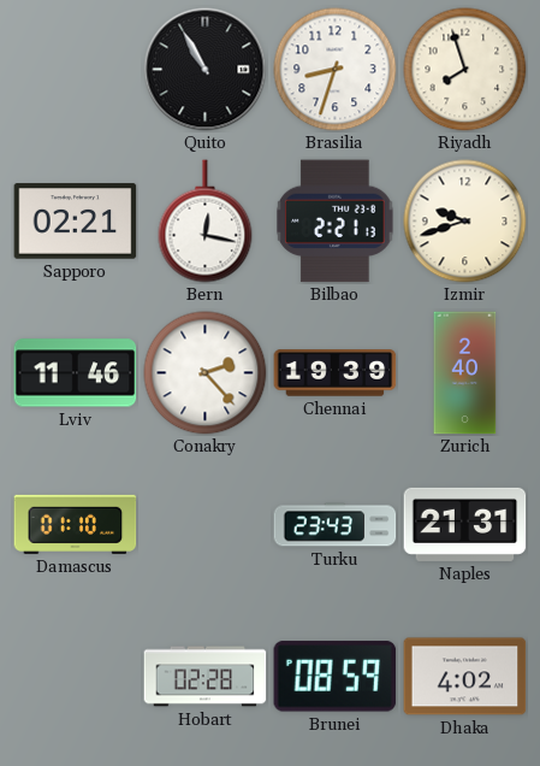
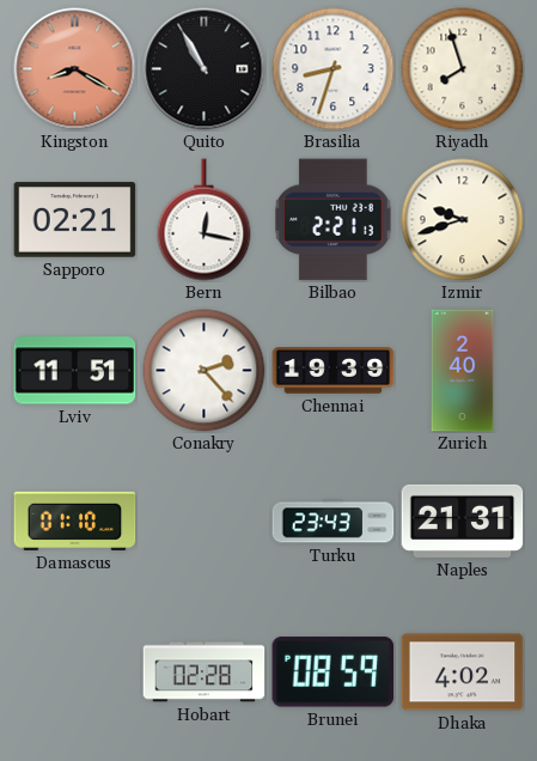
Kingston: none -> 8:20
Lviv: 11:46 -> 11:51
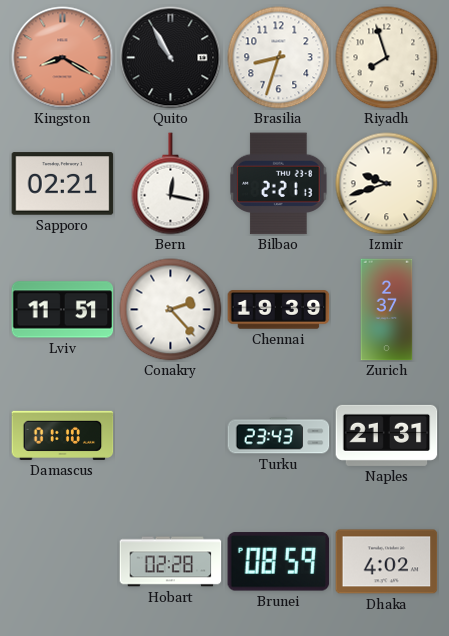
Zurich: 2:40 -> 2:37
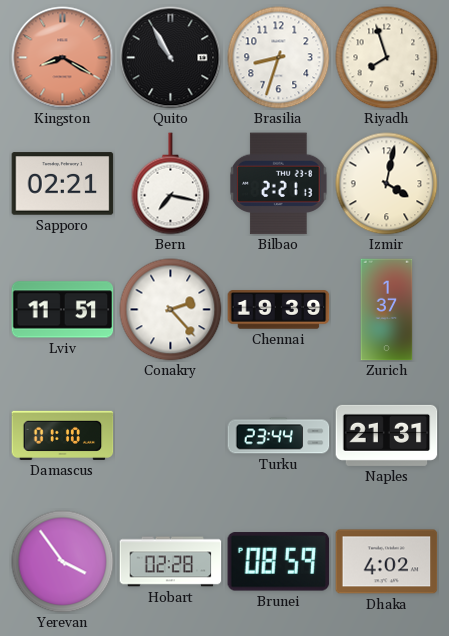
Bern: 12:17 -> 7:17
Izmir: 9:42 -> 4:02
Zurich: 2:37 -> 1:37
Turku: 23:43 -> 23:44
Yerevan: none -> 3:54
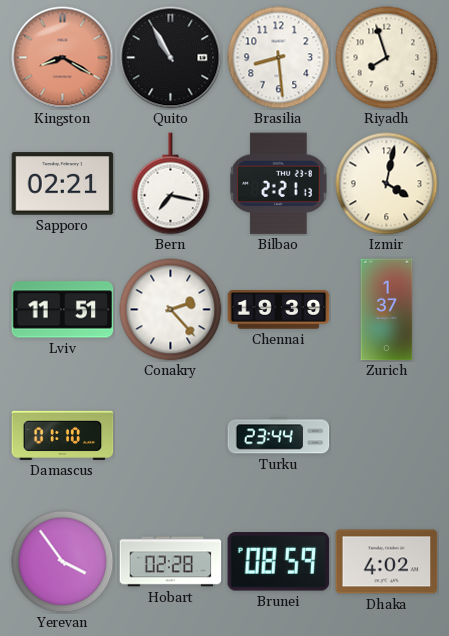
Brasilia: 8:33 -> 8:29
Naples: 21:31 -> none
